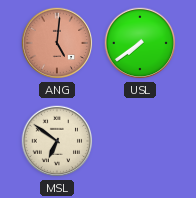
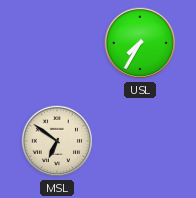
ANG: 5:01 -> none
USL: 7:39 -> 7:35
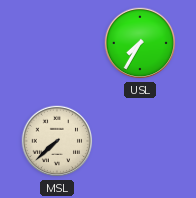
MSL: 6:51 -> 7:38
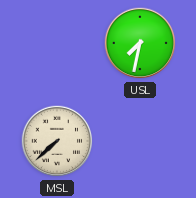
USL: 7:35 -> 7:32
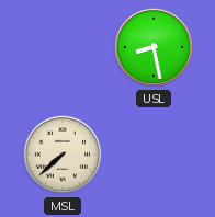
USL: 7:32 -> 8:28
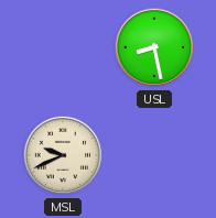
MSL: 7:38 -> 9:41
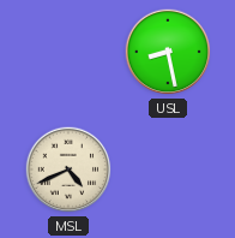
MSL: 9:41 -> 4:41
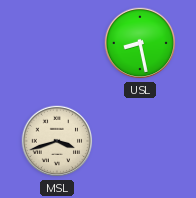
MSL: 4:41 -> 3:42
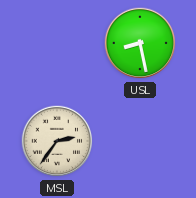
MSL: 3:42 -> 2:36
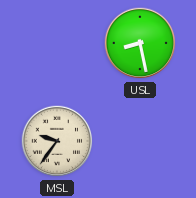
MSL: 2:36 -> 9:36
